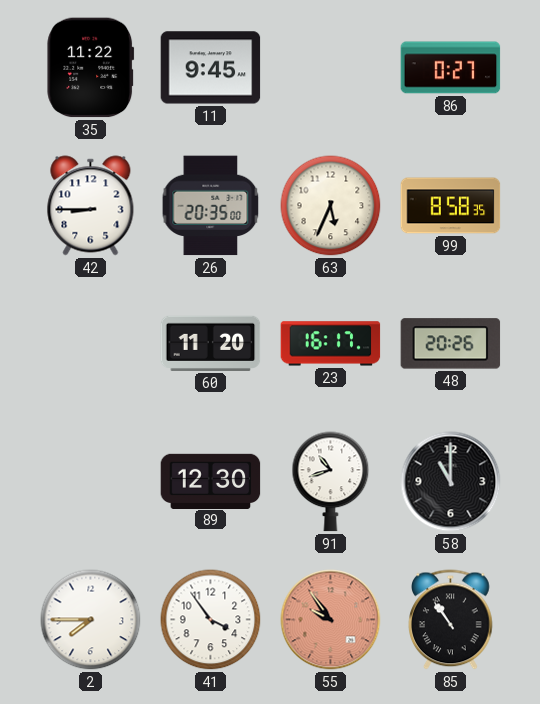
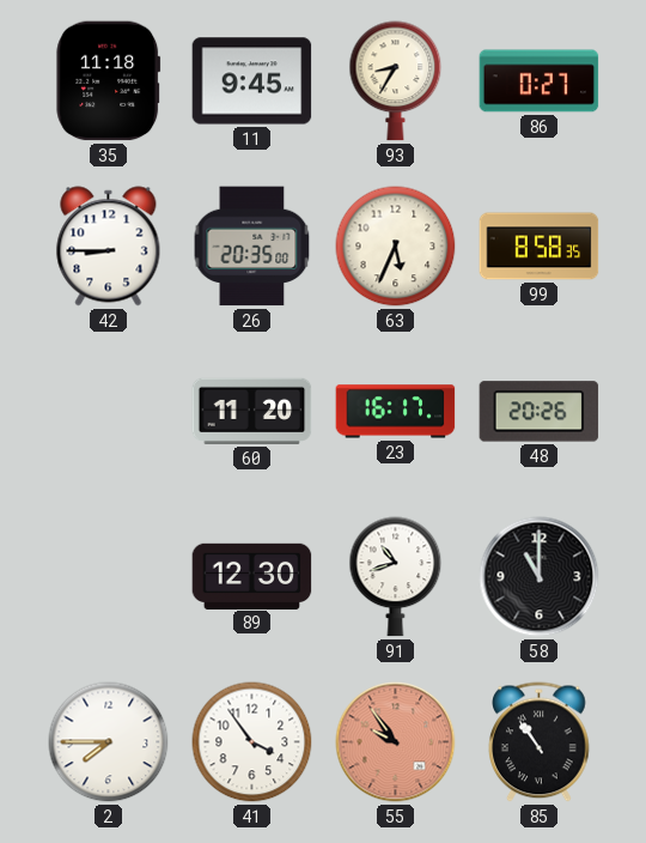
35: 11:22 -> 11:18
93: none -> 8:35
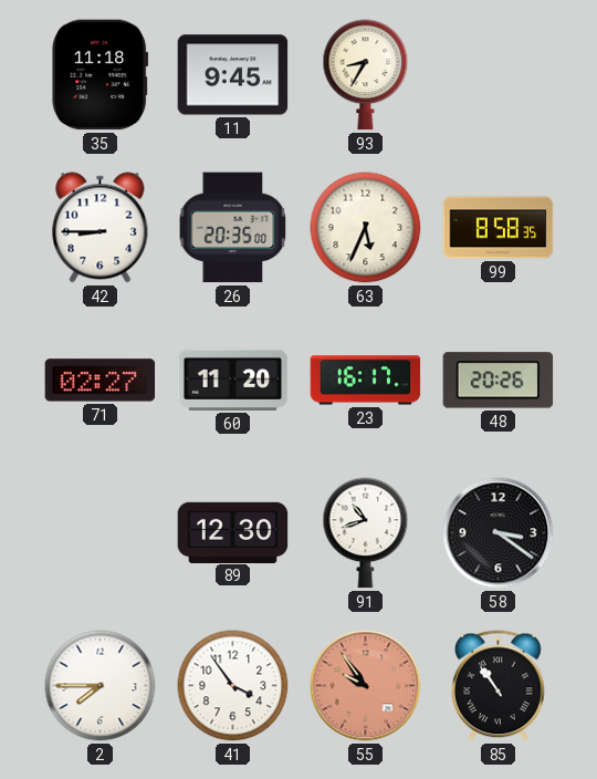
86: 0:27 -> none
71: none -> 02:27
58: 11:00 -> 3:21
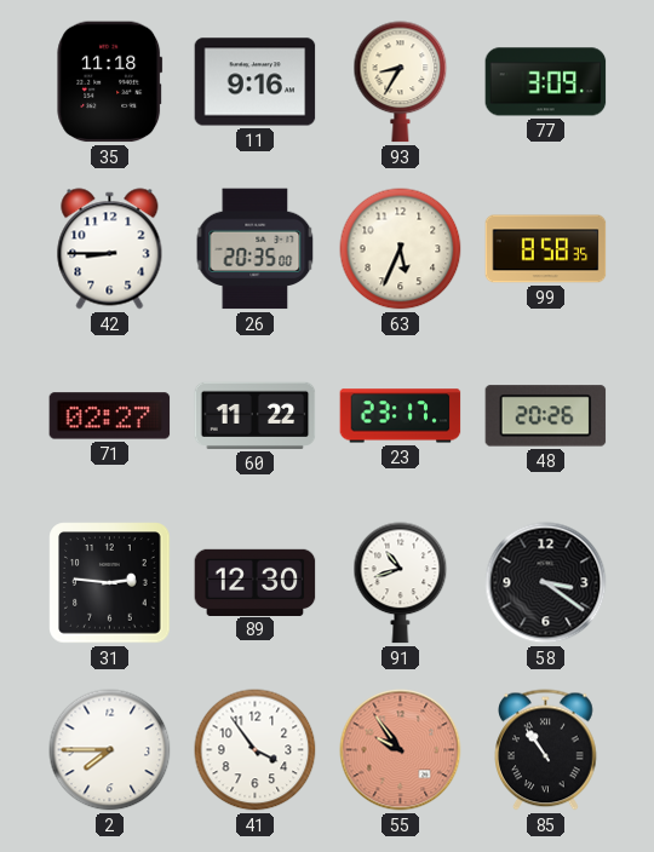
11: 9:45 -> 9:16
77: none -> 3:09
60: 11:20 -> 11:22
23: 16:17 -> 23:17
31: none -> 2:46
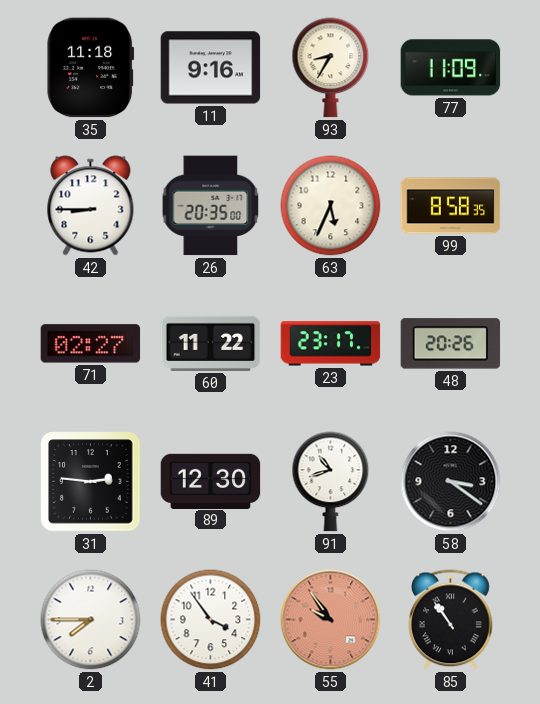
77: 3:09 -> 11:09
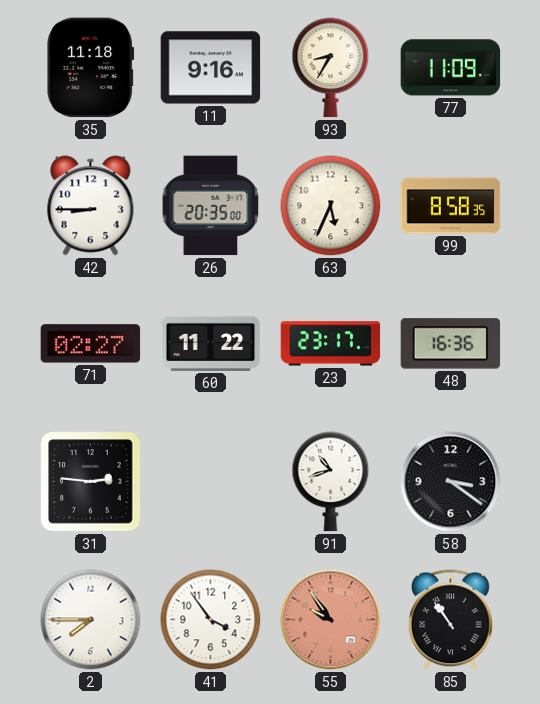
48: 20:26 -> 16:36
89: 12:30 -> none
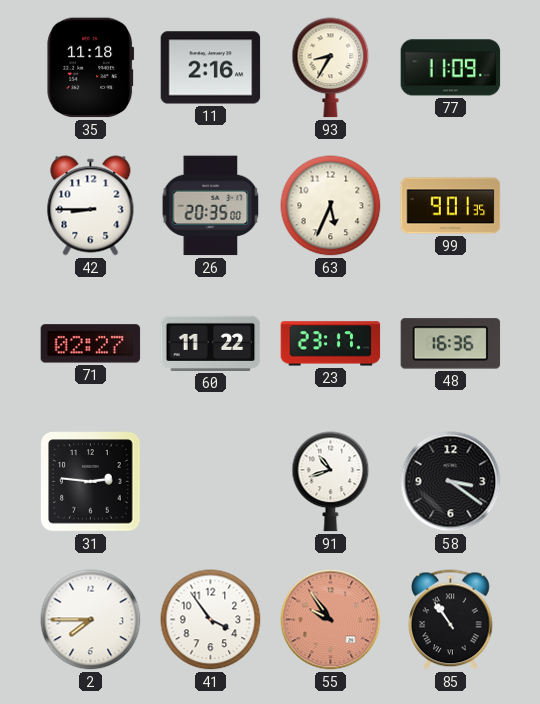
11: 9:16 -> 2:16
99: 8:58 -> 9:01
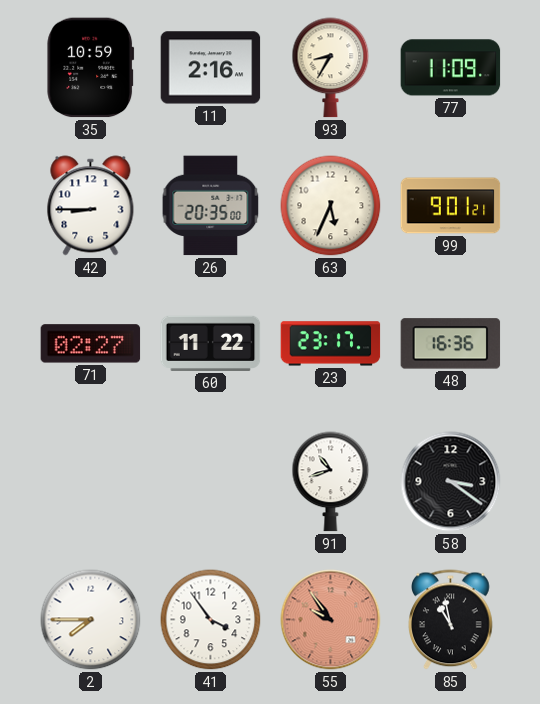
35: 11:18 -> 10:59
99: 9:01:35 -> 9:01:21
31: 2:46 -> none
85: 10:54 -> 10:58
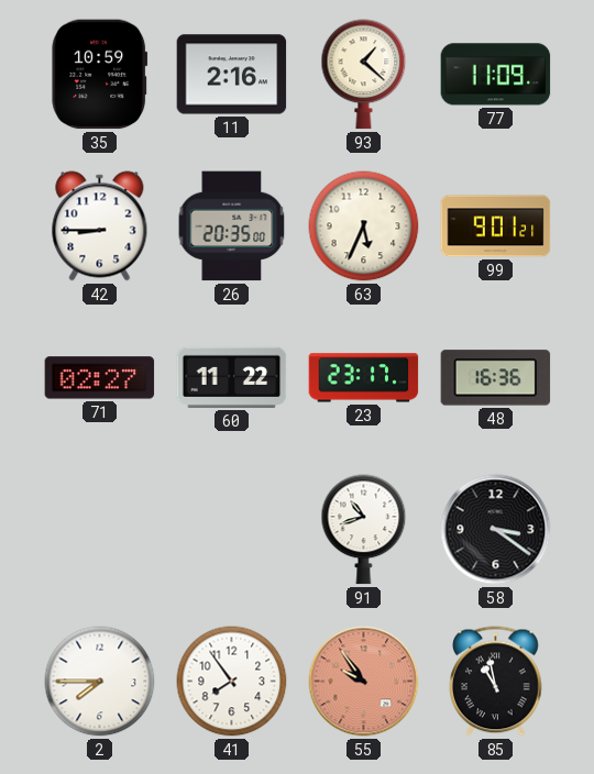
93: 8:35 -> 1:22
41: 3:54 -> 7:54
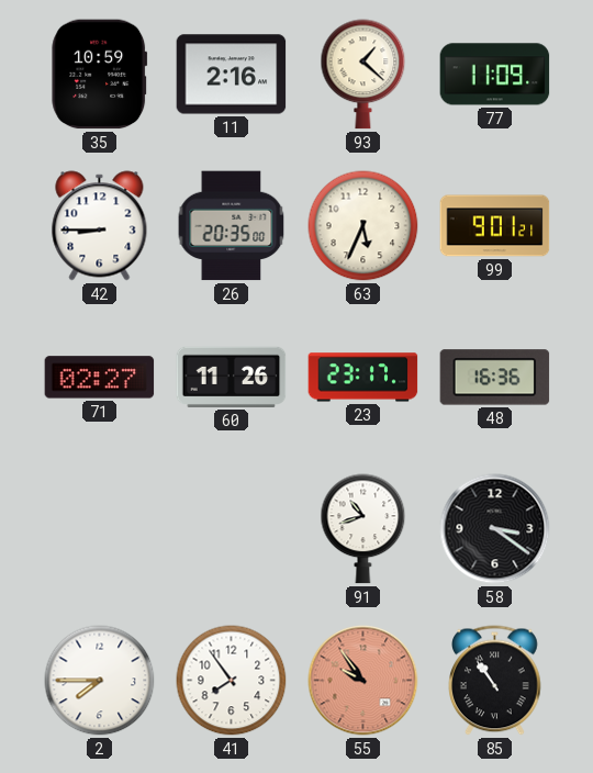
60: 11:22 -> 11:26
85: 10:58 -> 10:54
